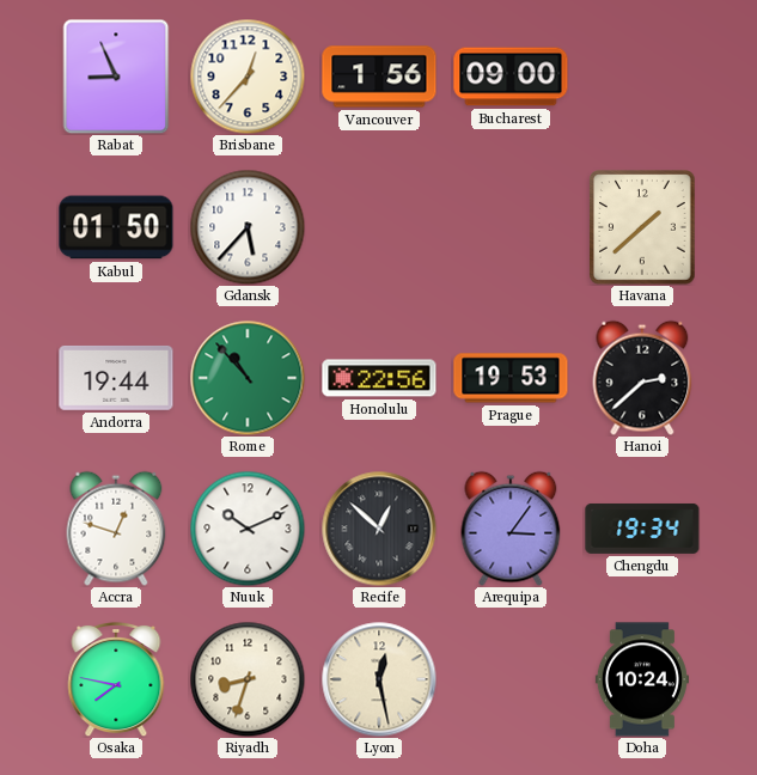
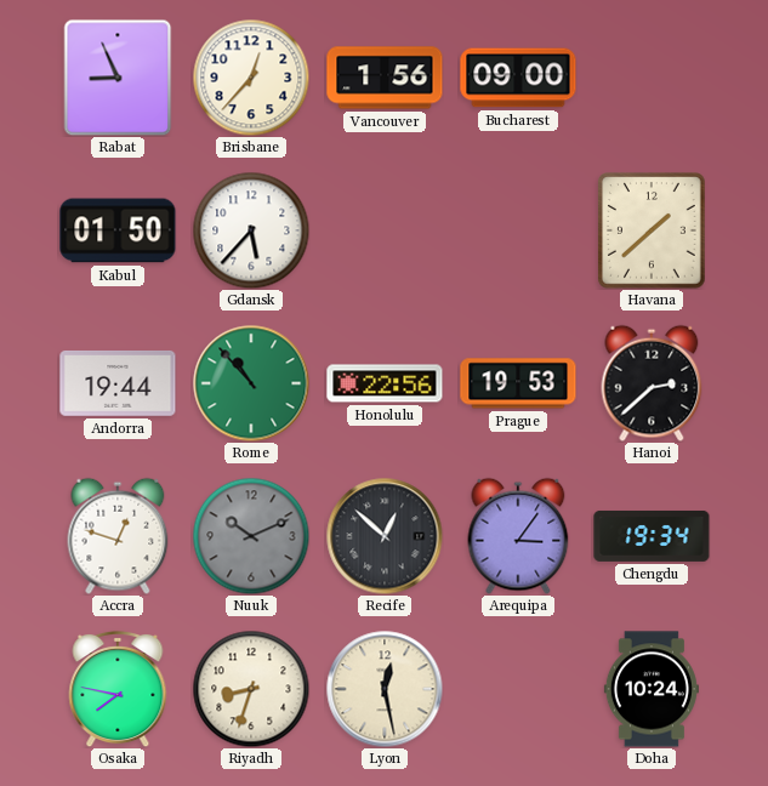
Nuuk dial: white -> grey
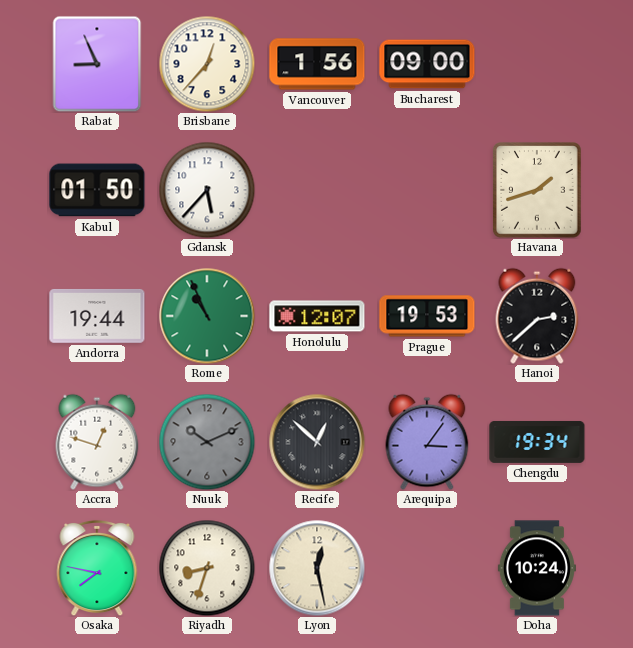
Havana: 1:38 -> 1:42
Rome: 10:53 -> 10:56
Honolulu: 22:56 -> 12:07
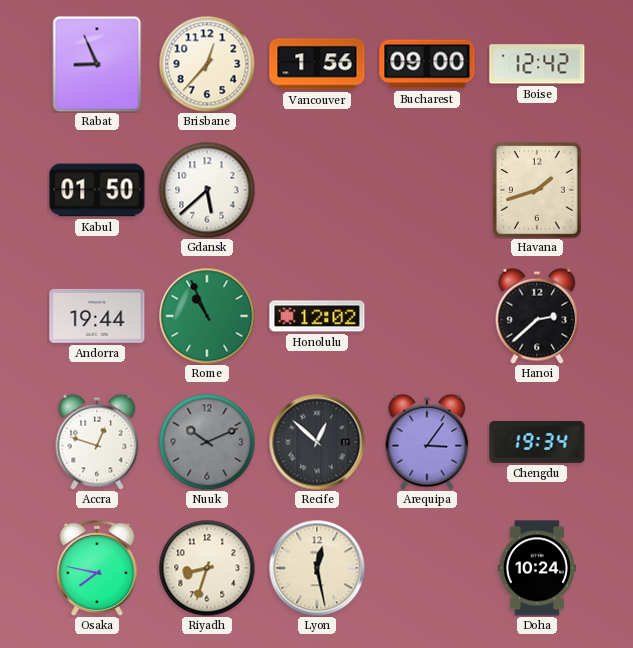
Boise: none -> 12:42
Gdansk: 5:37 -> 5:38
Honolulu: 12:07 -> 12:02
Prague: 19:53 -> none
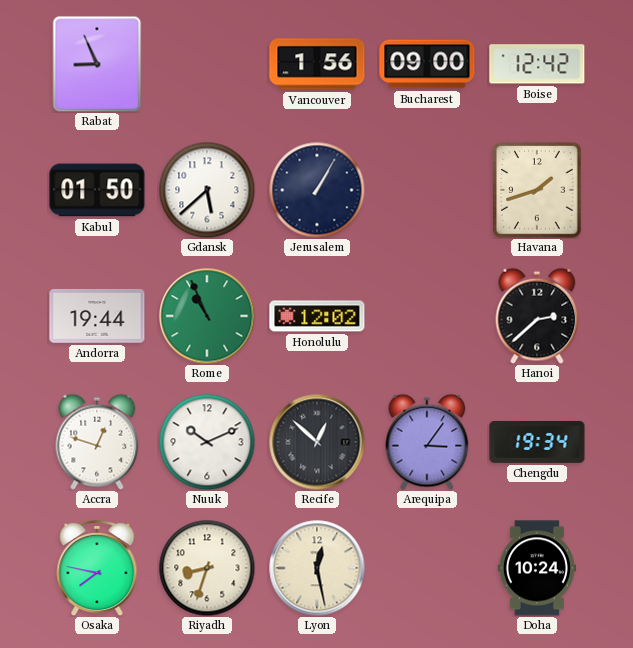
Brisbane: 12:37 -> none
Jerusalem: none -> 1:05
Nuuk dial: grey -> white
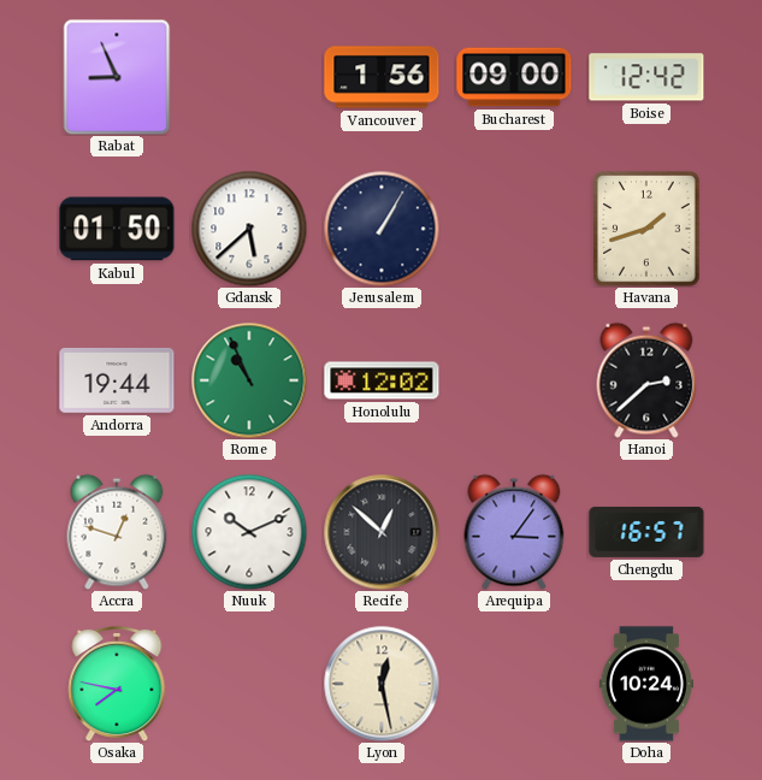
Chengdu: 19:34 -> 16:57
Riyadh: 8:33 -> none
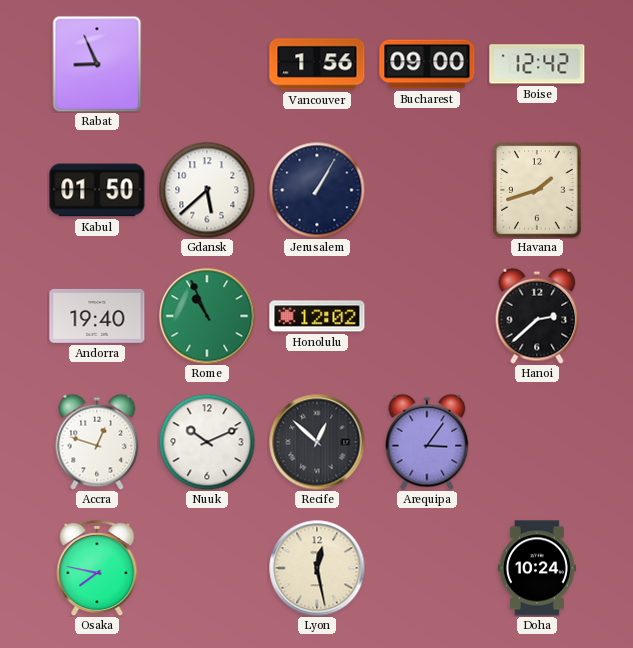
Andorra: 19:44 -> 19:40
Chengdu: 16:57 -> none
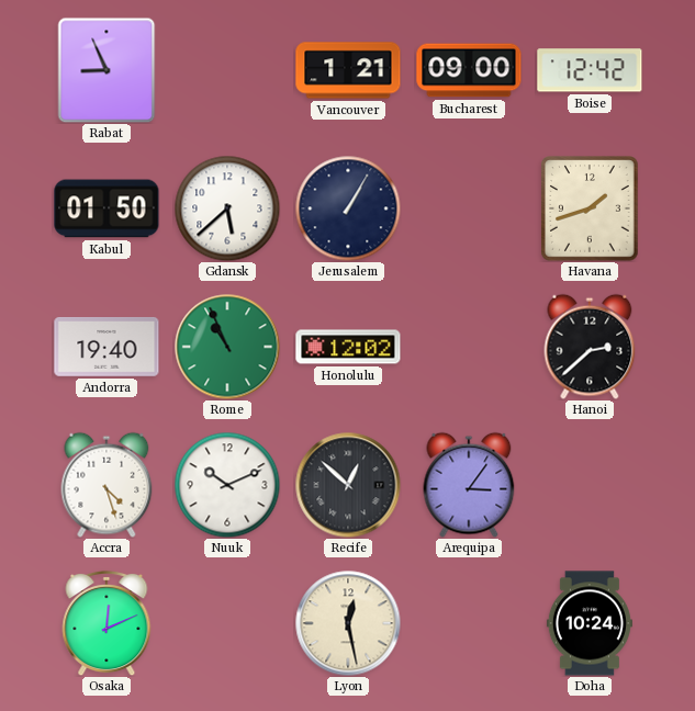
Vancouver: 1:56 -> 1:21
Accra: 12:48 -> 4:27
Osaka: 7:47 -> 12:11
